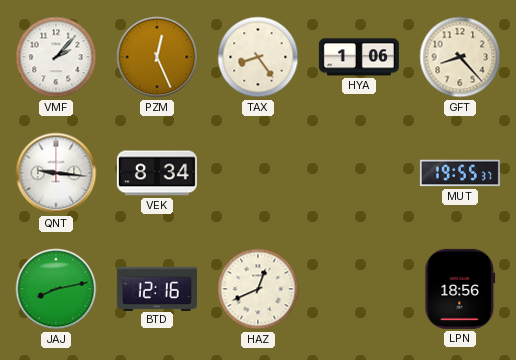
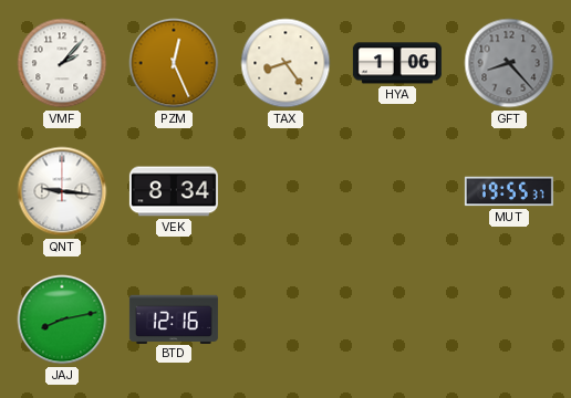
GFT dial: cream -> grey
HAZ: 12:41 -> none
LPN: 18:56 -> none
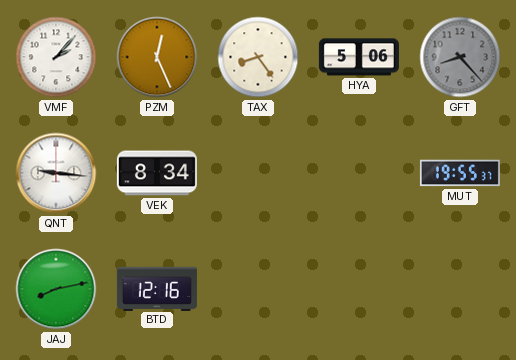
HYA: 1:06 -> 5:06
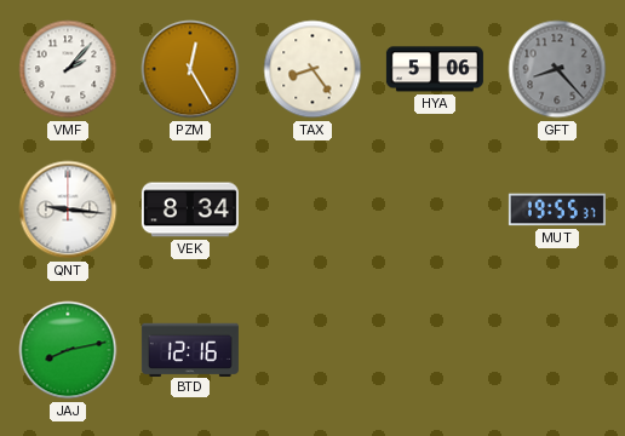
PZM: 12:26 -> 12:25
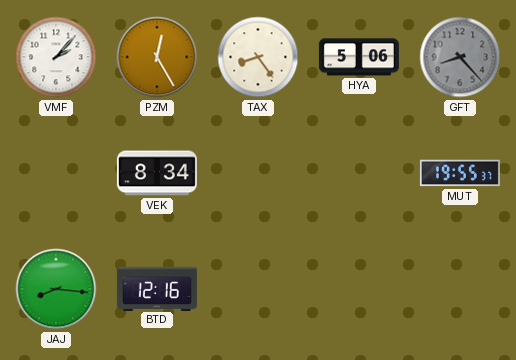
QNT: 9:16 -> none
JAJ: 8:13 -> 8:16
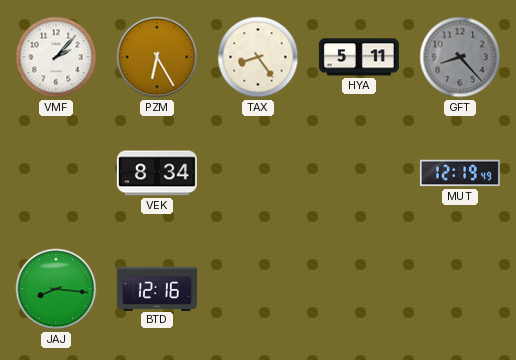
PZM: 12:25 -> 6:25
HYA: 5:06 -> 5:11
MUT: 19:55 -> 12:19
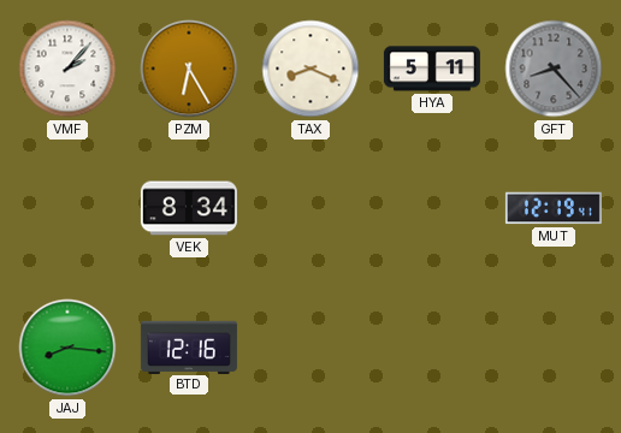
TAX: 8:24 -> 8:19
MUT: 12:19:49 -> 12:19:41
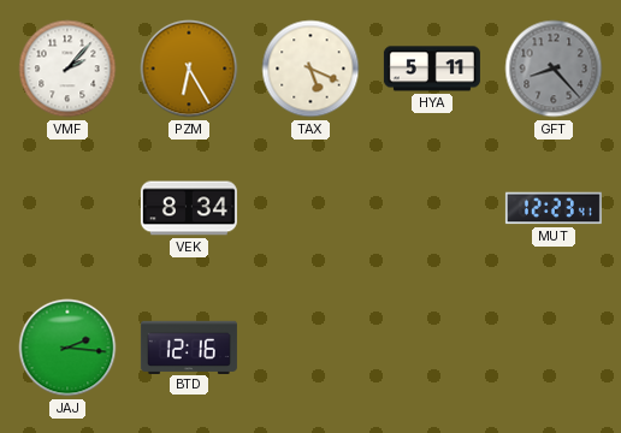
TAX: 8:19 -> 5:19
MUT: 12:19 -> 12:23
JAJ: 8:16 -> 2:16
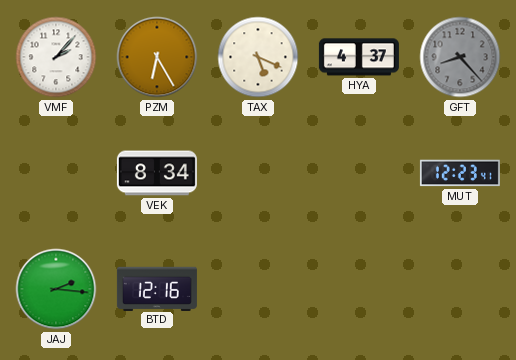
HYA: 5:11 -> 4:37
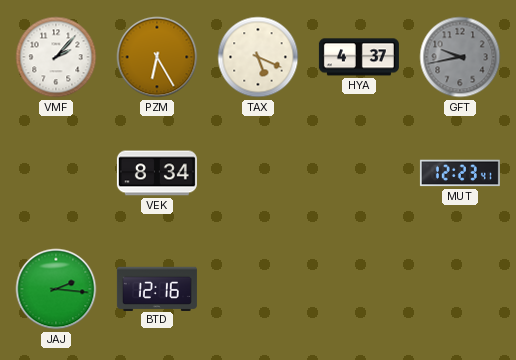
GFT: 8:23 -> 9:43
